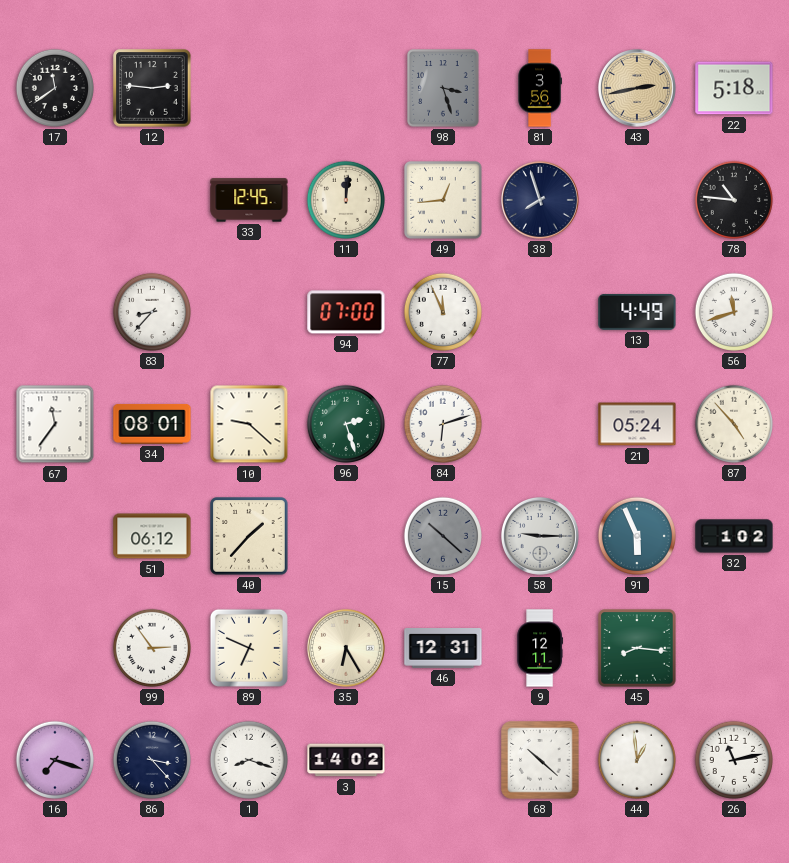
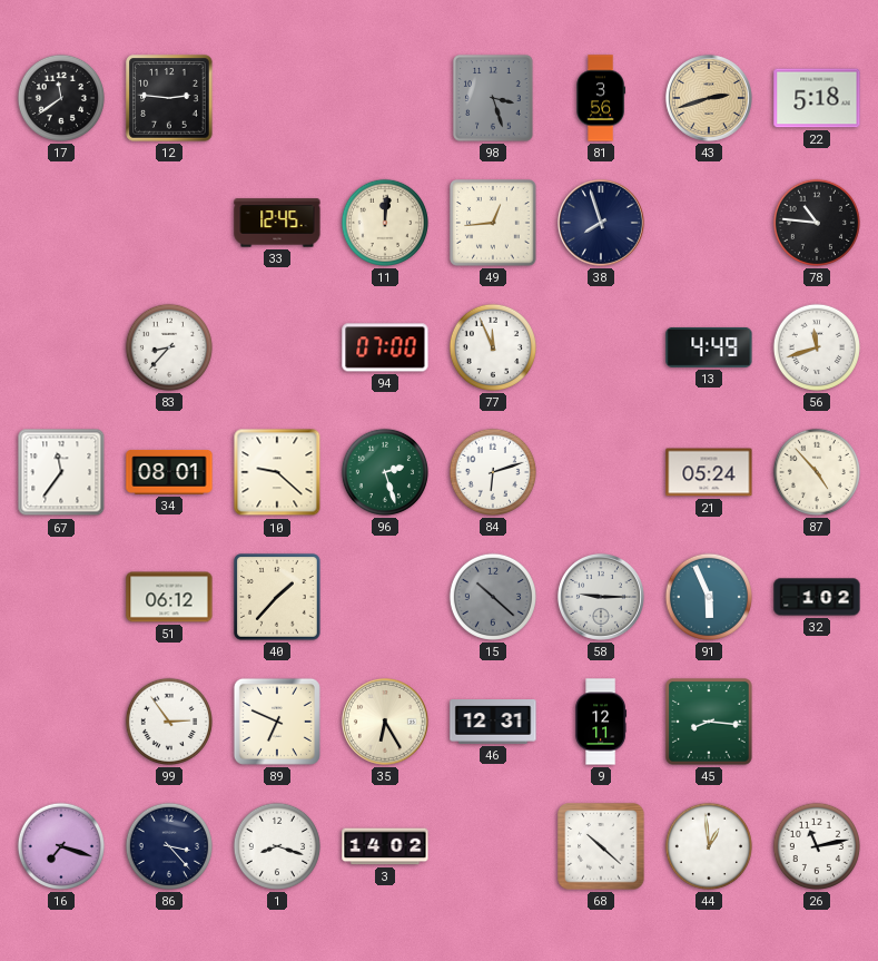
43: 2:43 -> 2:42
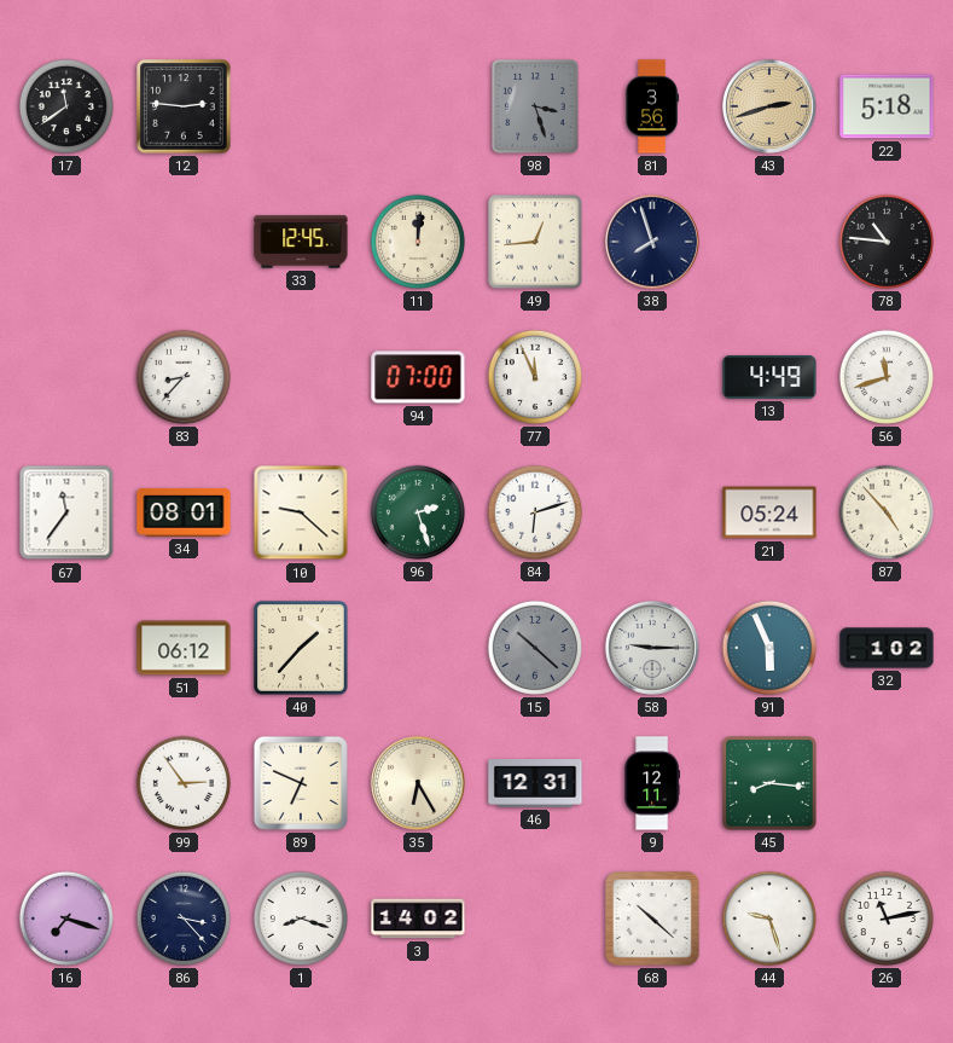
44: 12:59 -> 9:27
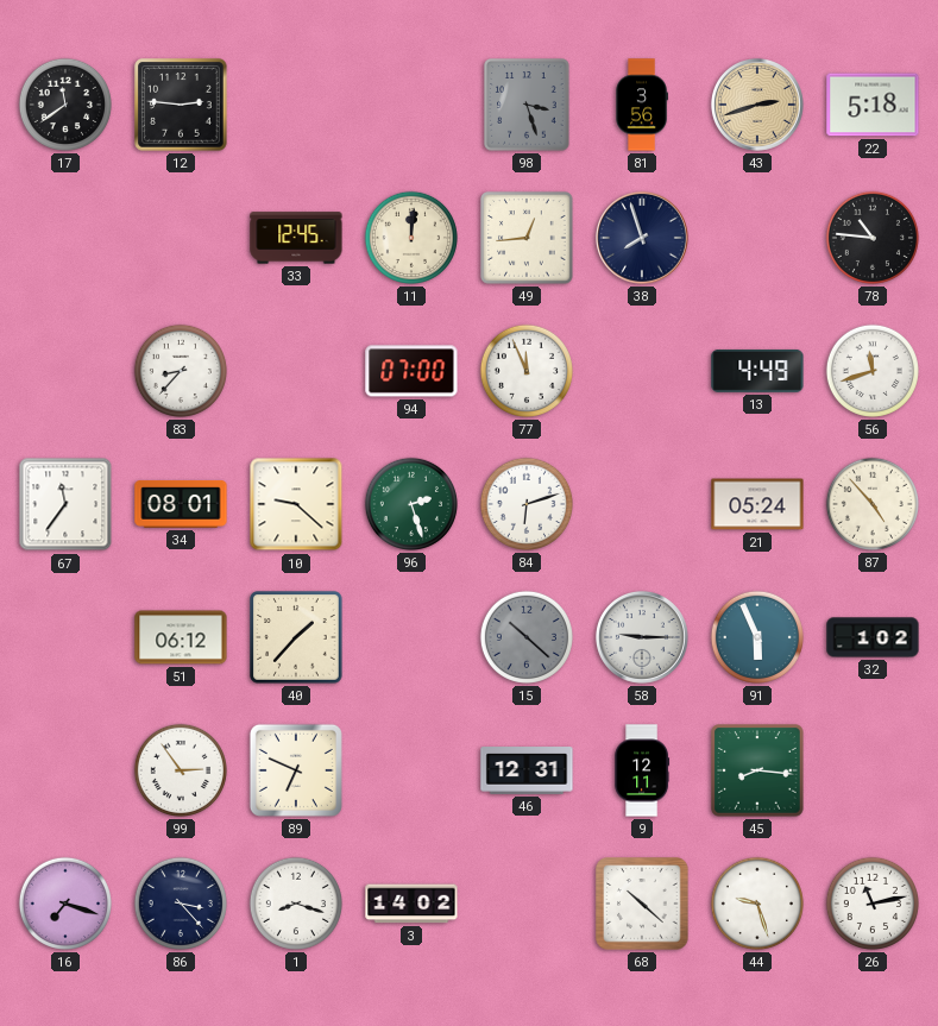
35: 6:25 -> none
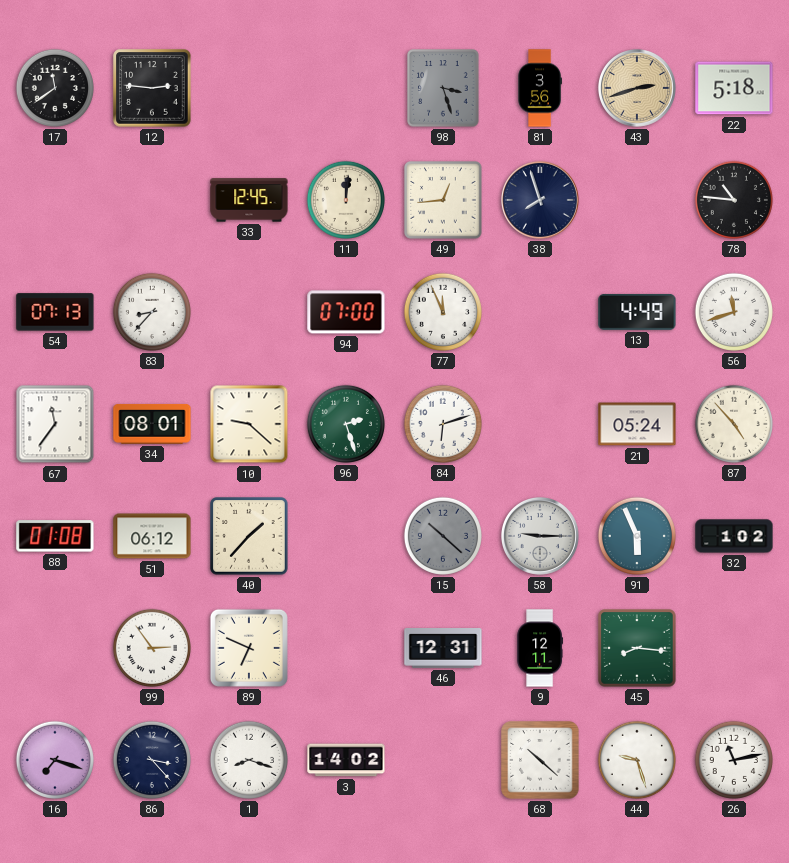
54: none -> 07:13
88: none -> 01:08
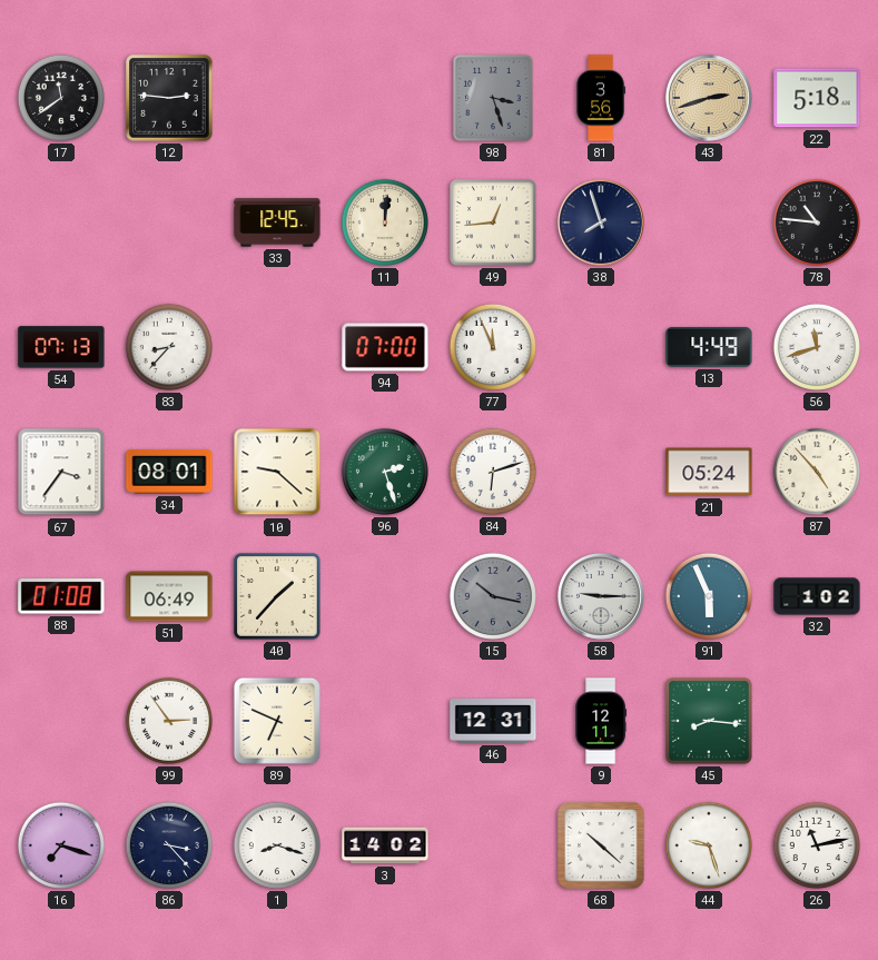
67: 11:36 -> 3:36
51: 06:12 -> 06:49
15: 10:22 -> 10:17
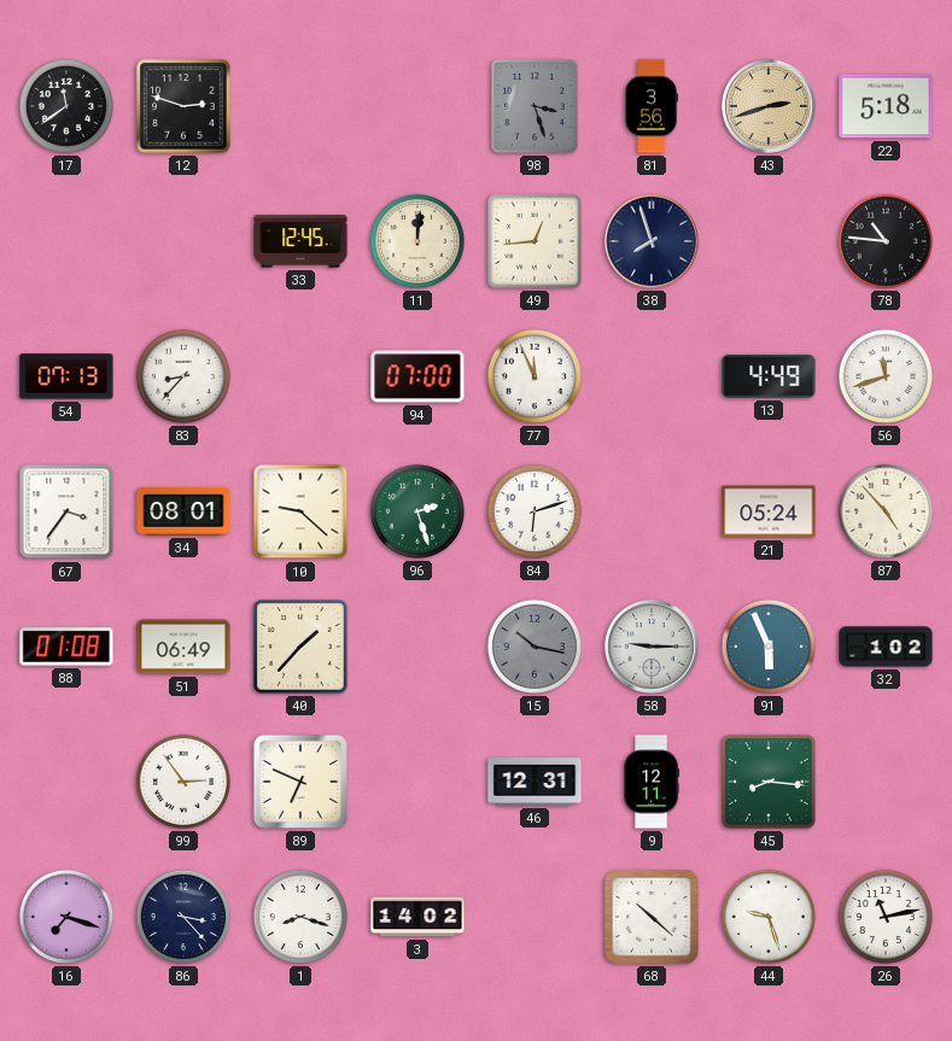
12: 2:46 -> 2:48
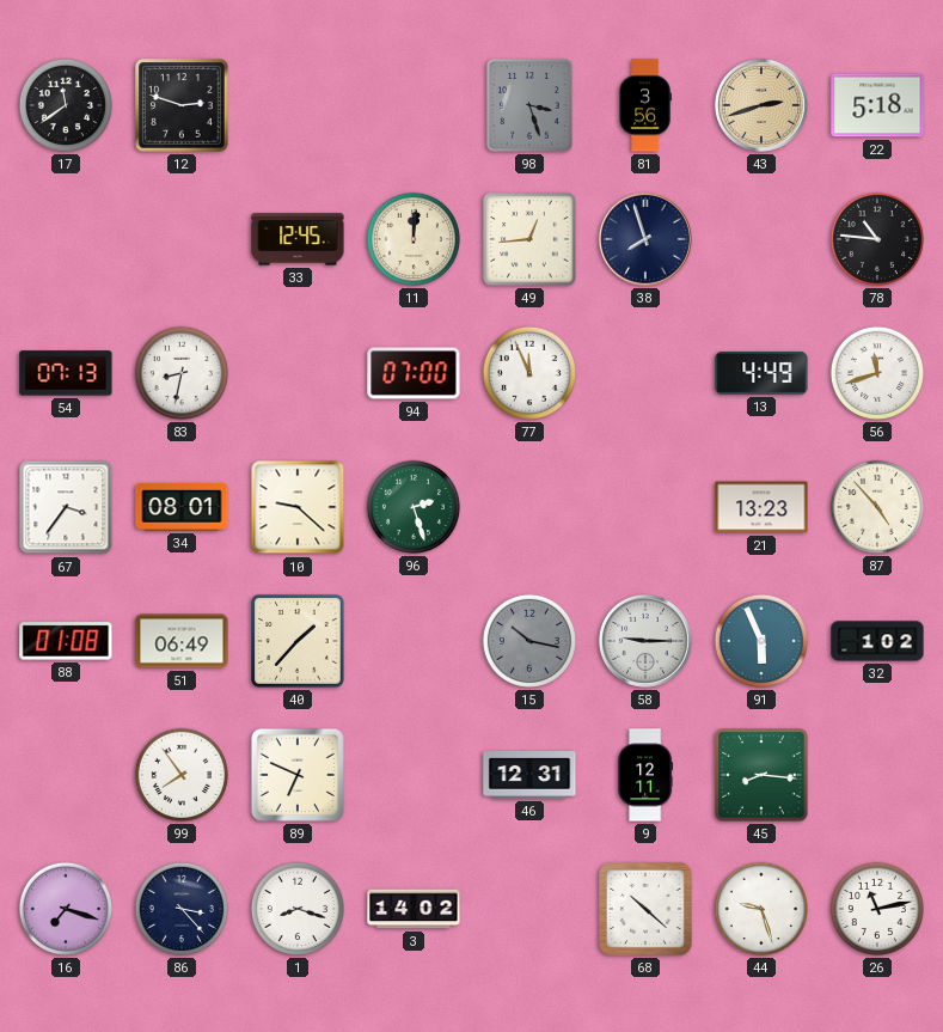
83: 8:37 -> 8:32
84: 6:12 -> none
21: 05:24 -> 13:23
99: 2:54 -> 7:54
